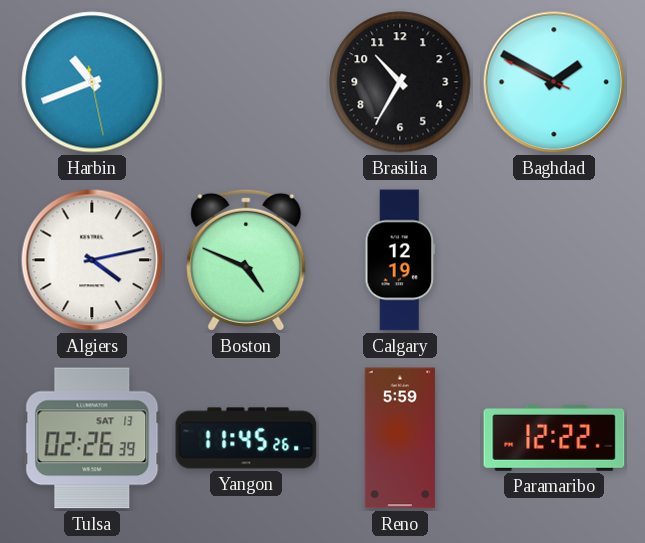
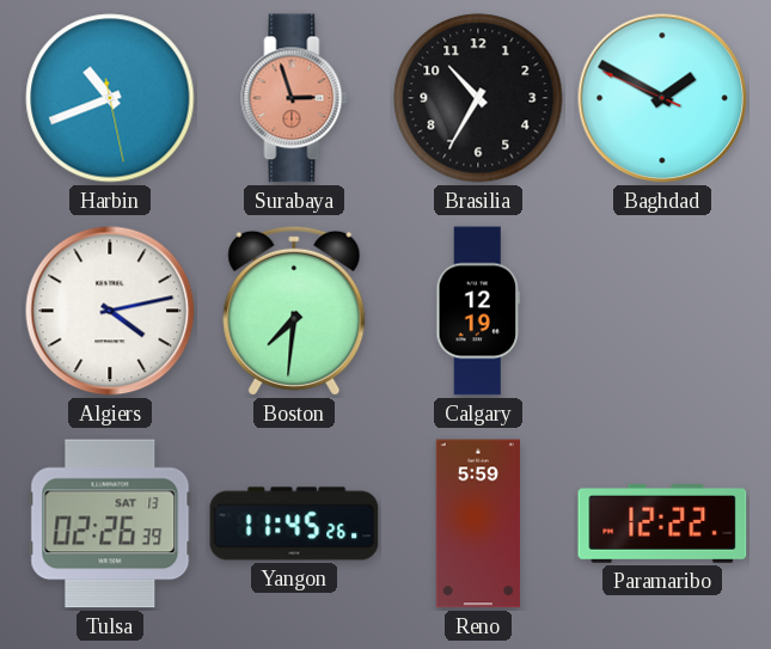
Surabaya: none -> 2:57
Boston: 4:49 -> 7:31
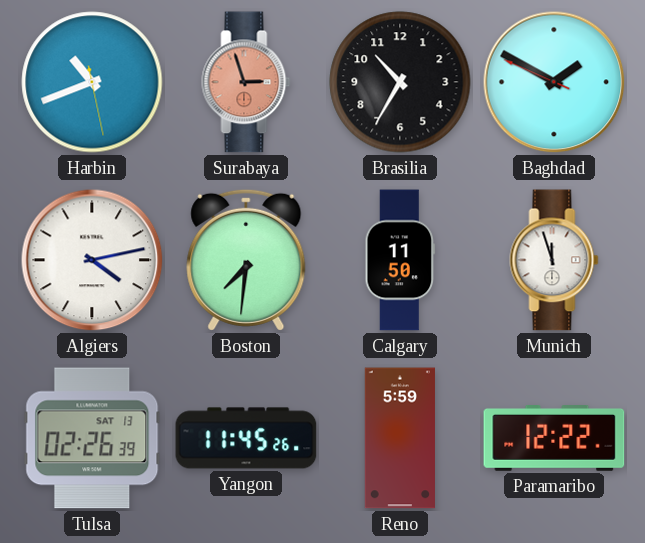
Calgary: 12:19 -> 11:50
Munich: none -> 11:57
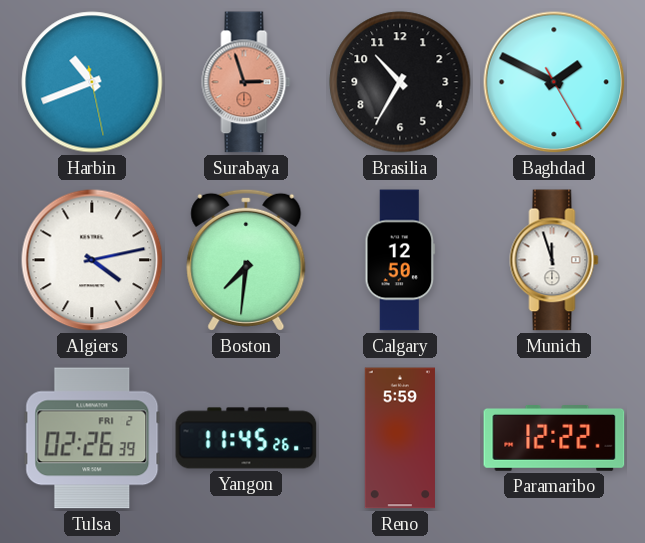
Baghdad: 1:49:49 -> 1:49:25
Calgary: 11:50 -> 12:50
Tulsa date: SAT 13 -> FRI 2
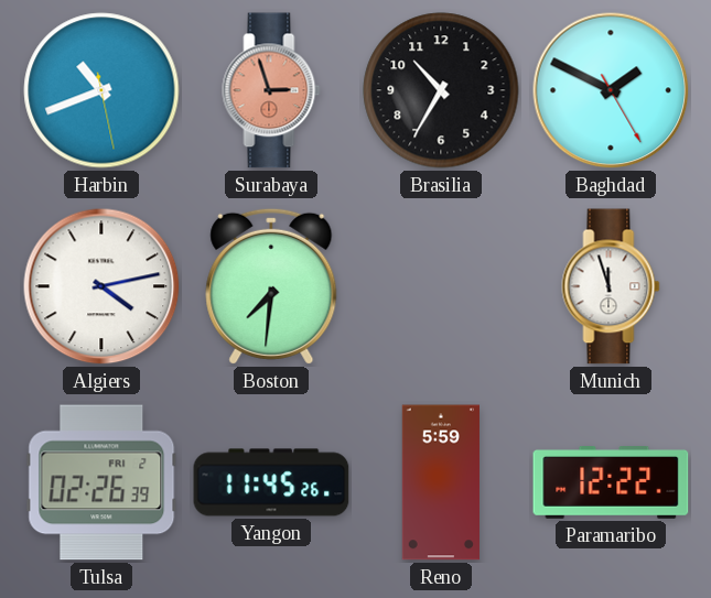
Calgary: 12:50 -> none
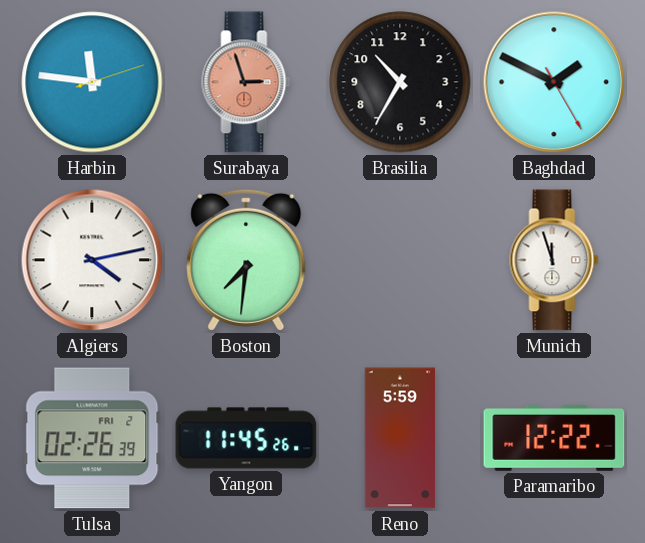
Harbin: 10:41 -> 11:46
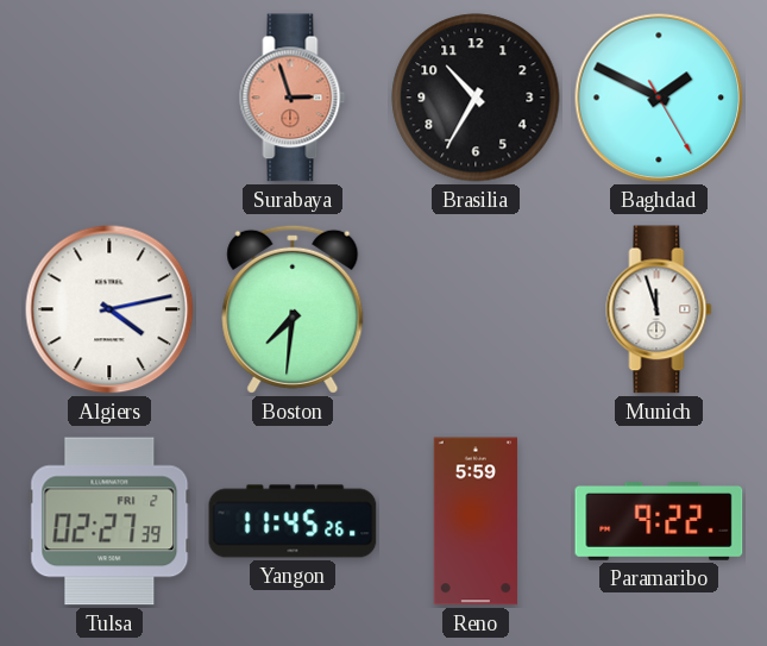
Harbin: 11:46 -> none
Tulsa: 02:26 -> 02:27
Paramaribo: 12:22 -> 9:22
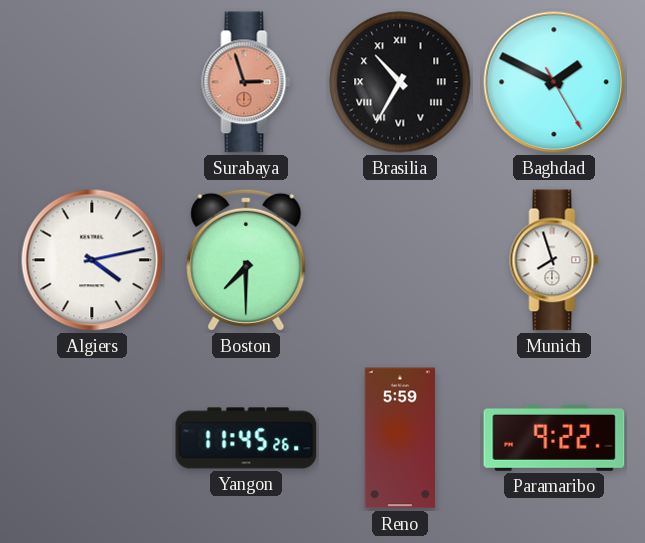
Brasilia numerals: Arabic -> Roman
Boston: 7:31 -> 7:30
Munich: 11:57 -> 7:57
Tulsa: 02:27 -> none
